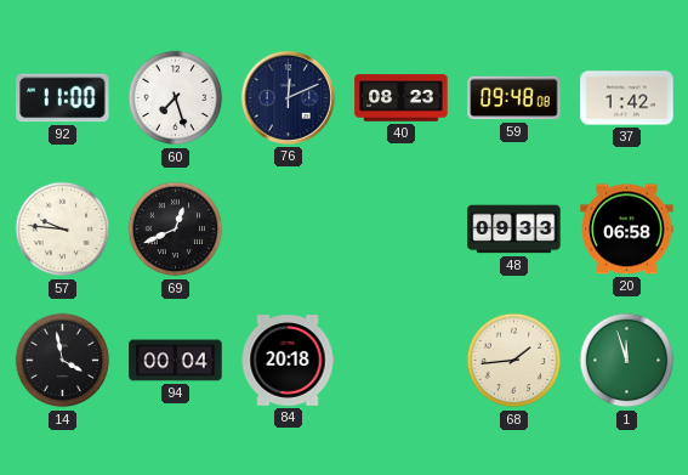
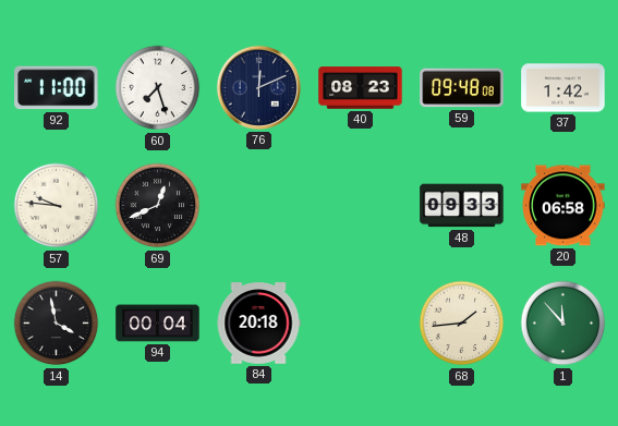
1: 11:57 -> 11:53
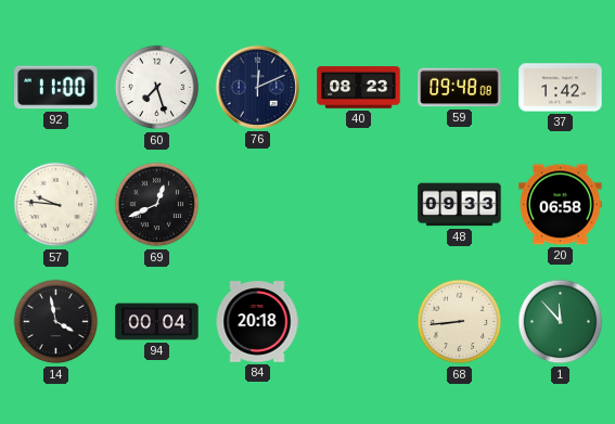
68: 1:44 -> 8:44
